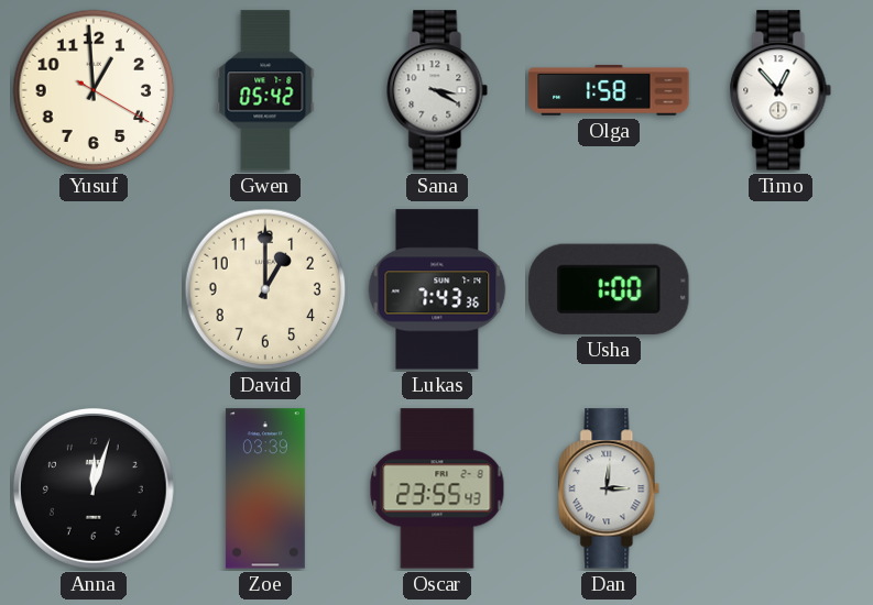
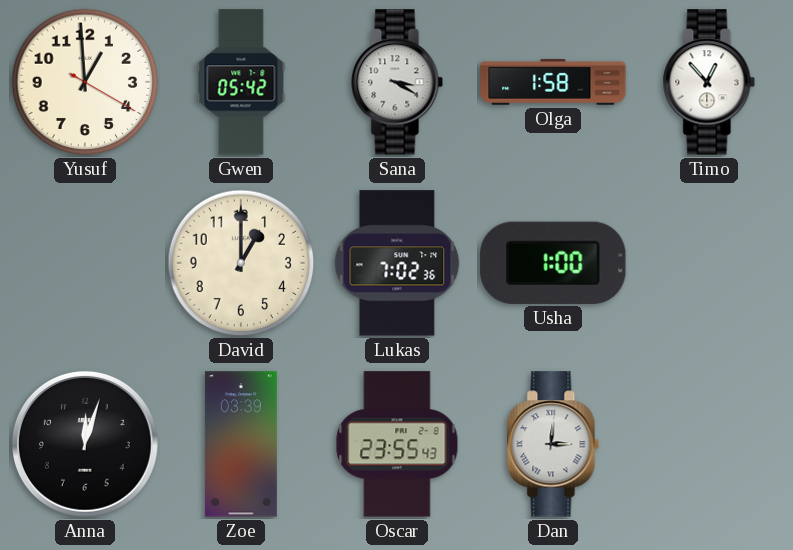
Lukas: 7:43 -> 7:02
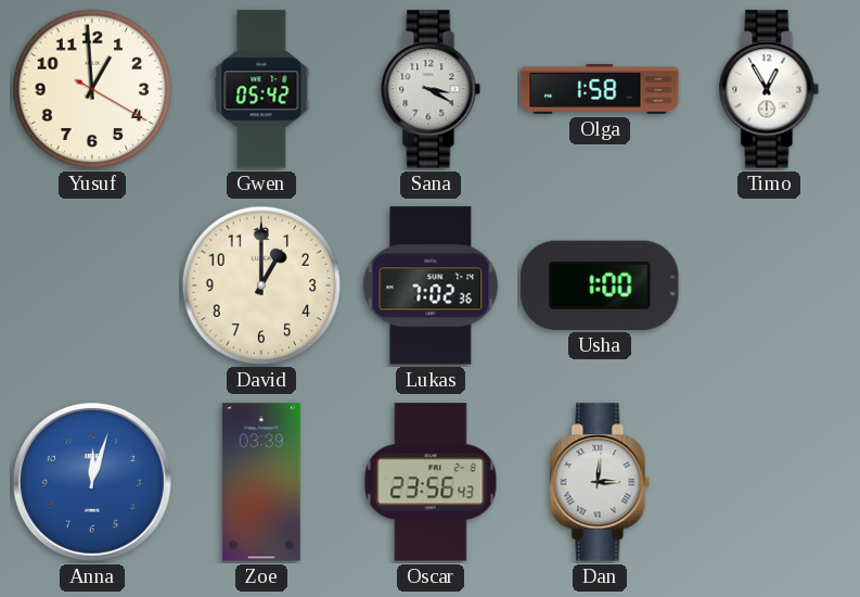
Timo: 12:53 -> 12:55
Anna dial: black -> blue
Oscar: 23:55 -> 23:56
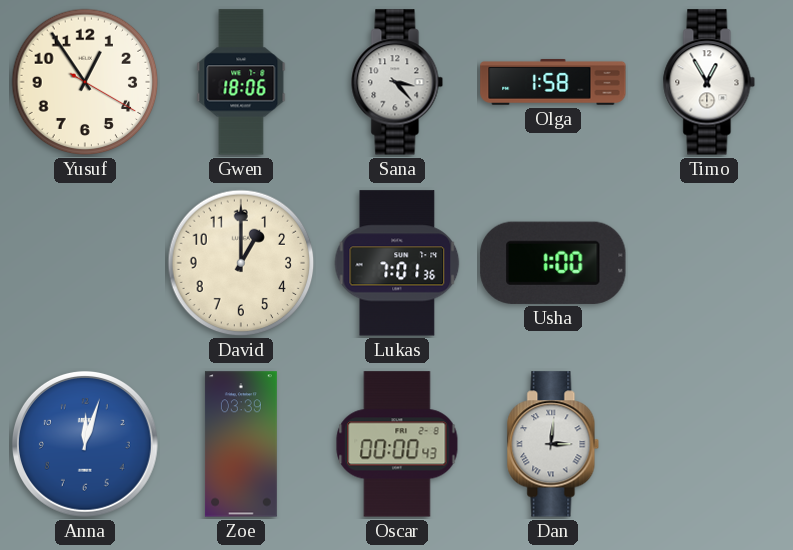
Yusuf: 12:59 -> 12:54
Gwen: 05:42 -> 18:06
Sana: 3:20 -> 3:23
Lukas: 7:02 -> 7:01
Oscar: 23:56 -> 00:00
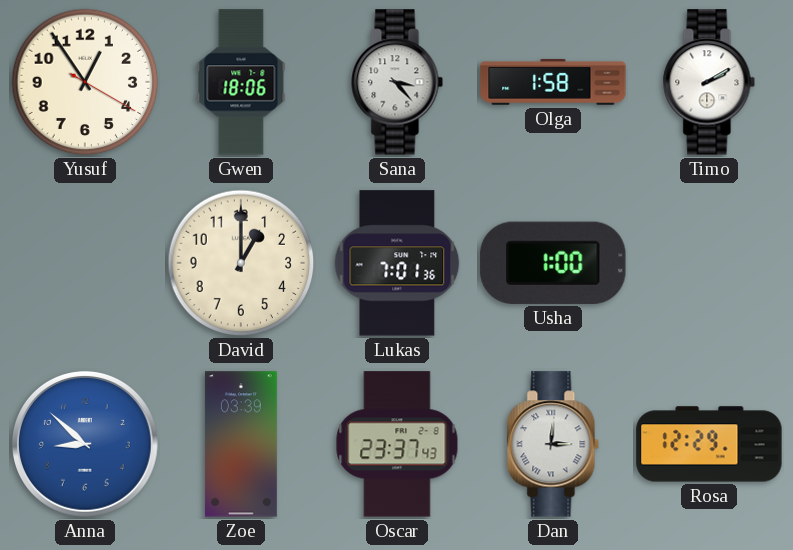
Timo: 12:55 -> 2:10
Anna: 12:03 -> 8:52
Oscar: 00:00 -> 23:37
Rosa: none -> 12:29
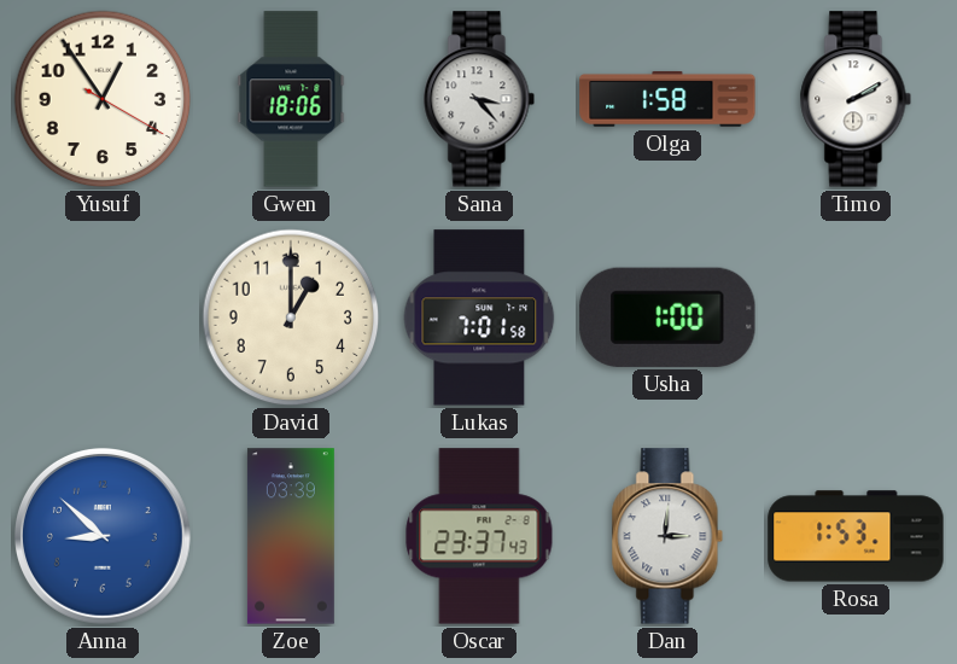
Lukas: 7:01:36 -> 7:01:58
Rosa: 12:29 -> 1:53
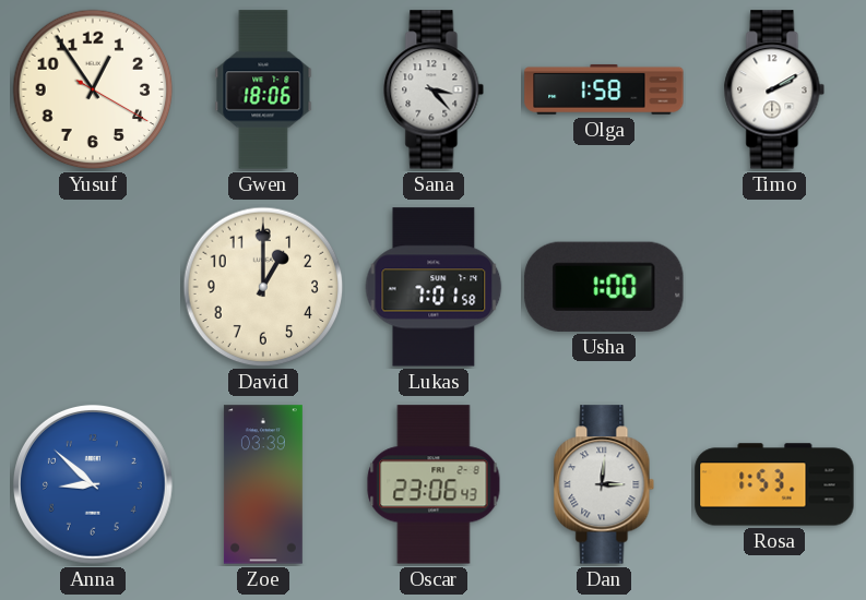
Oscar: 23:37 -> 23:06
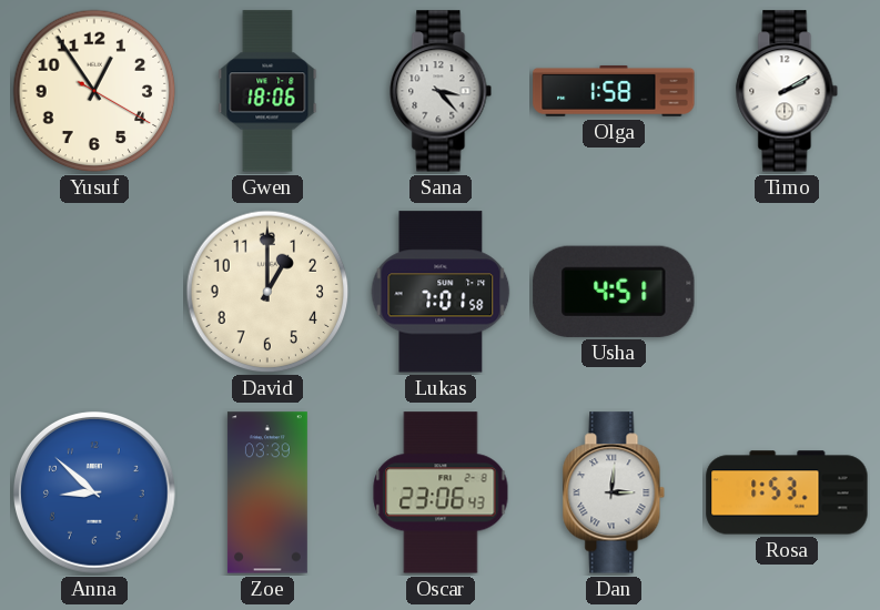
Usha: 1:00 -> 4:51
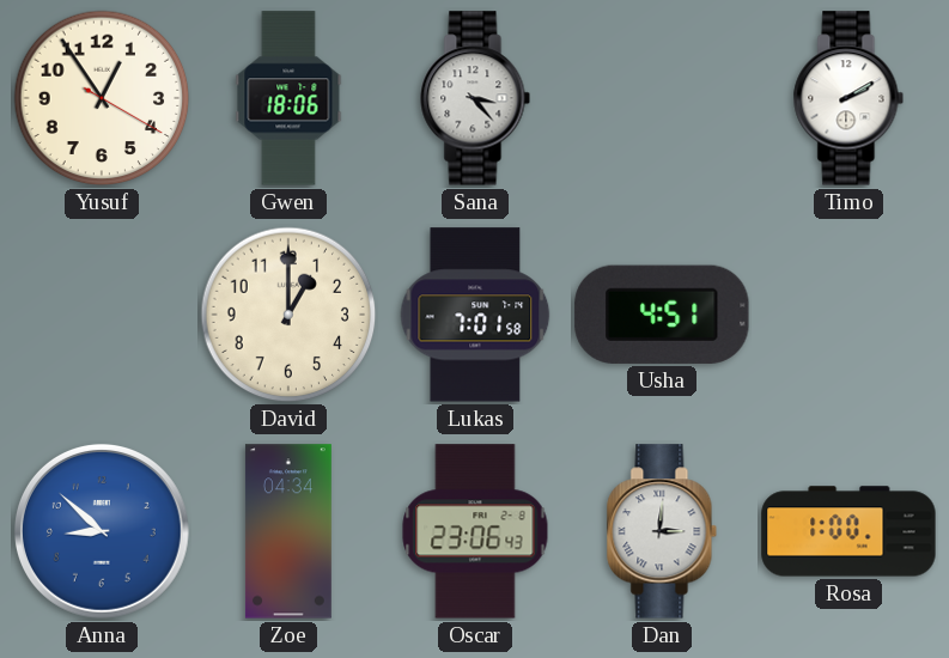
Olga: 1:58 -> none
Zoe: 03:39 -> 04:34
Rosa: 1:53 -> 1:00
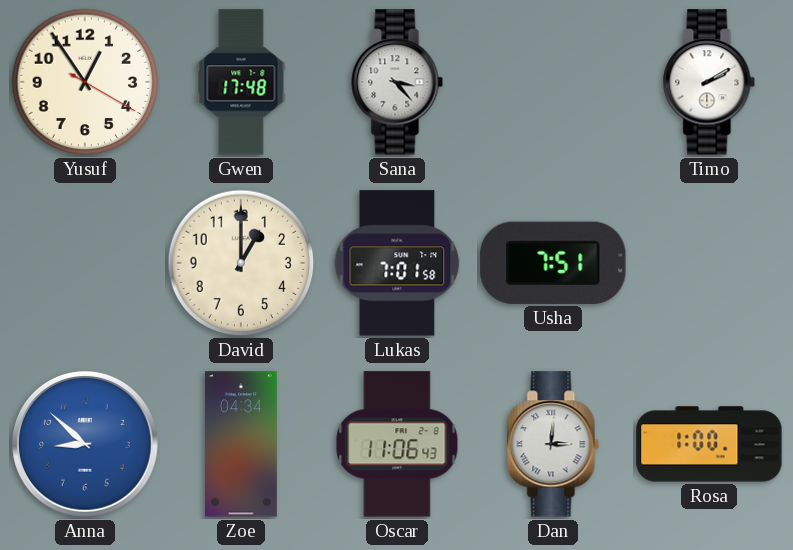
Gwen: 18:06 -> 17:48
Usha: 4:51 -> 7:51
Oscar: 23:06 -> 11:06
